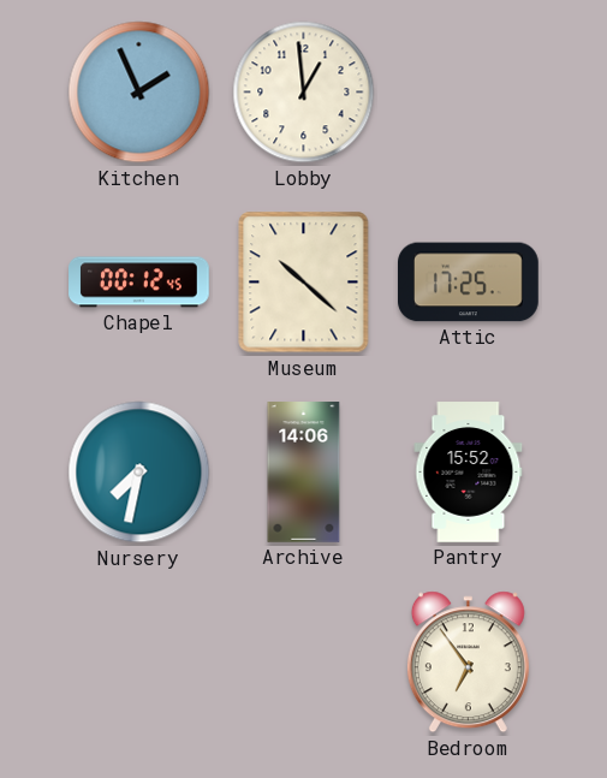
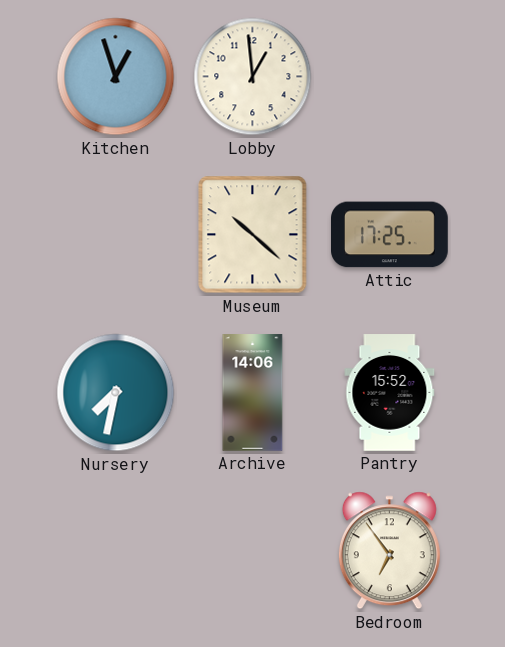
Kitchen: 1:56 -> 12:57
Chapel: 00:12 -> none
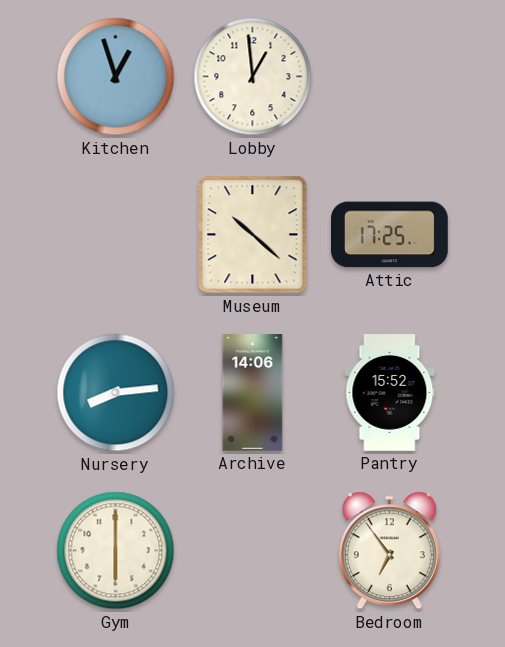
Nursery: 7:32 -> 8:14
Gym: none -> 6:00
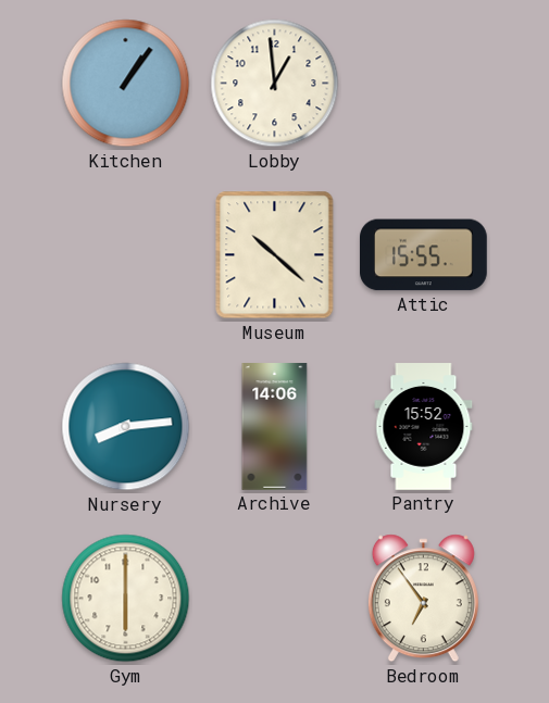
Kitchen: 12:57 -> 1:06
Attic: 17:25 -> 15:55
